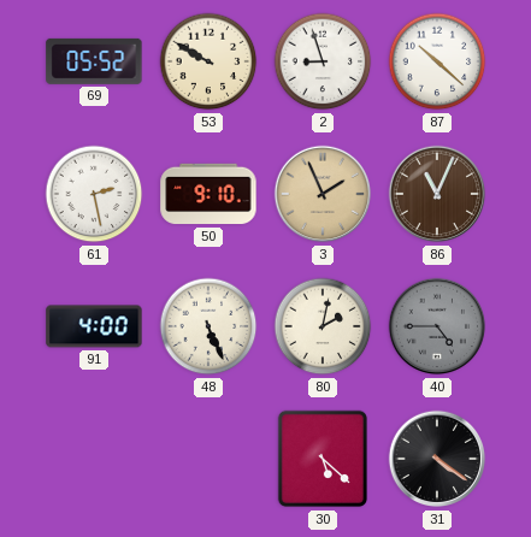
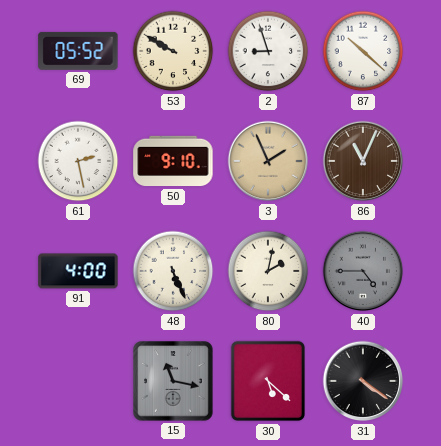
15: none -> 11:17
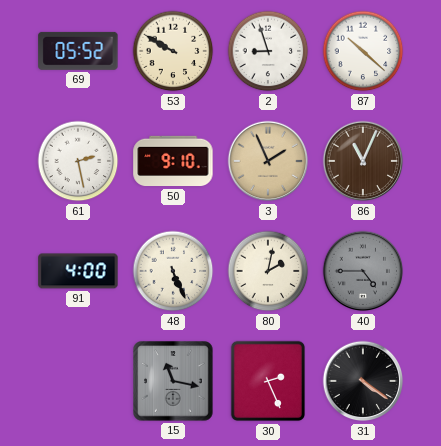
30: 5:22 -> 2:26
